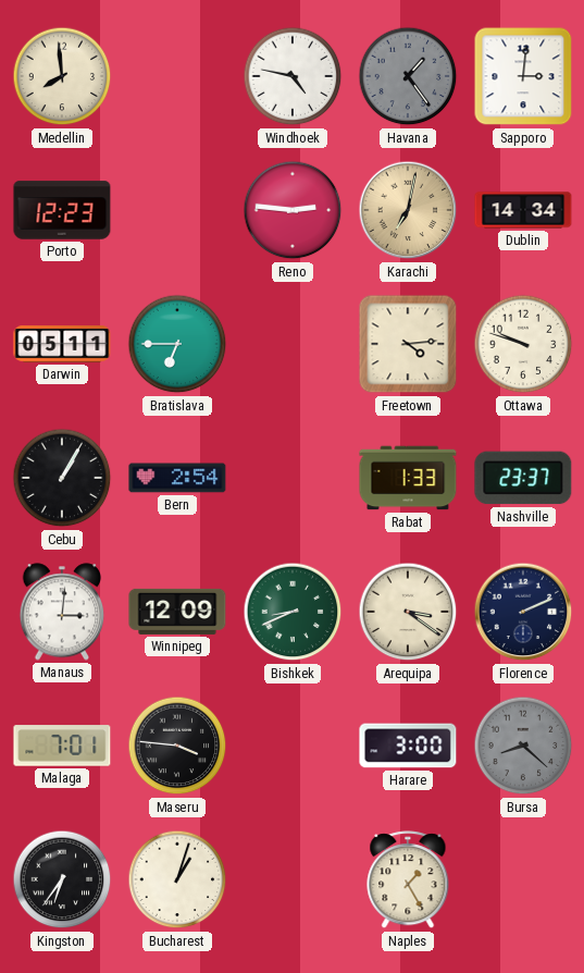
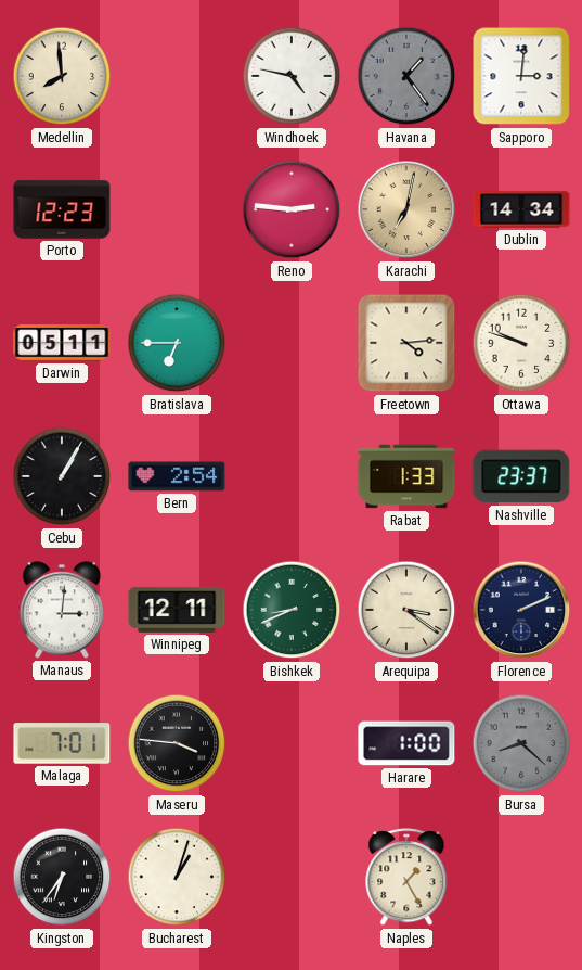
Winnipeg: 12:09 -> 12:11
Harare: 3:00 -> 1:00
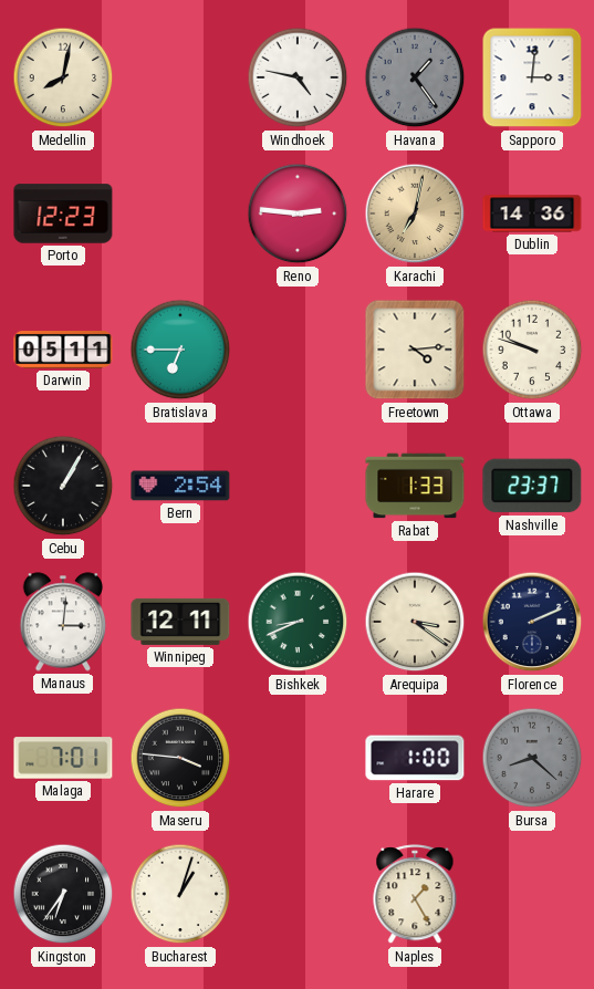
Medellin: 7:59 -> 8:02
Dublin: 14:34 -> 14:36
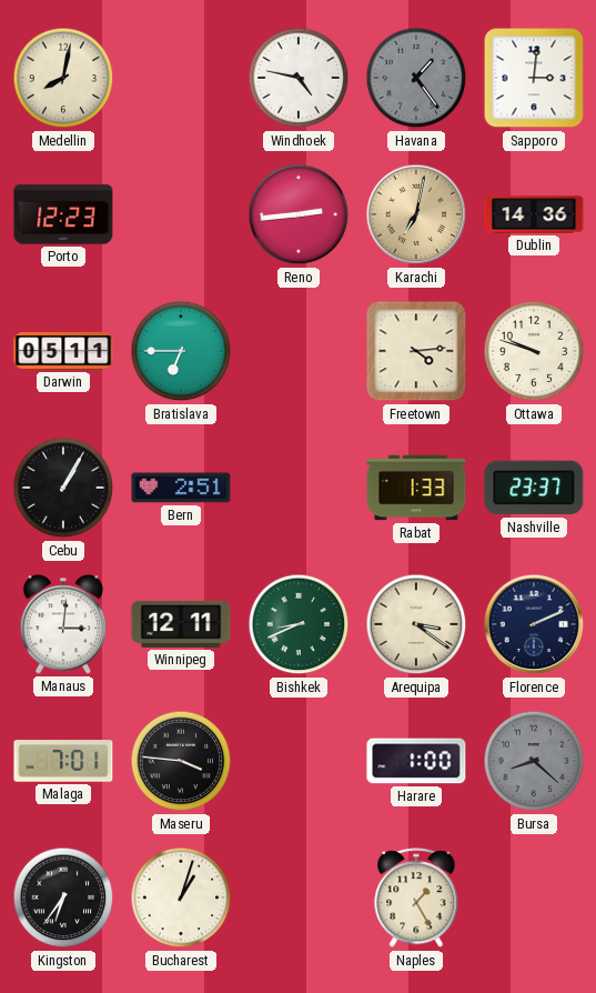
Reno: 2:46 -> 2:44
Bern: 2:54 -> 2:51
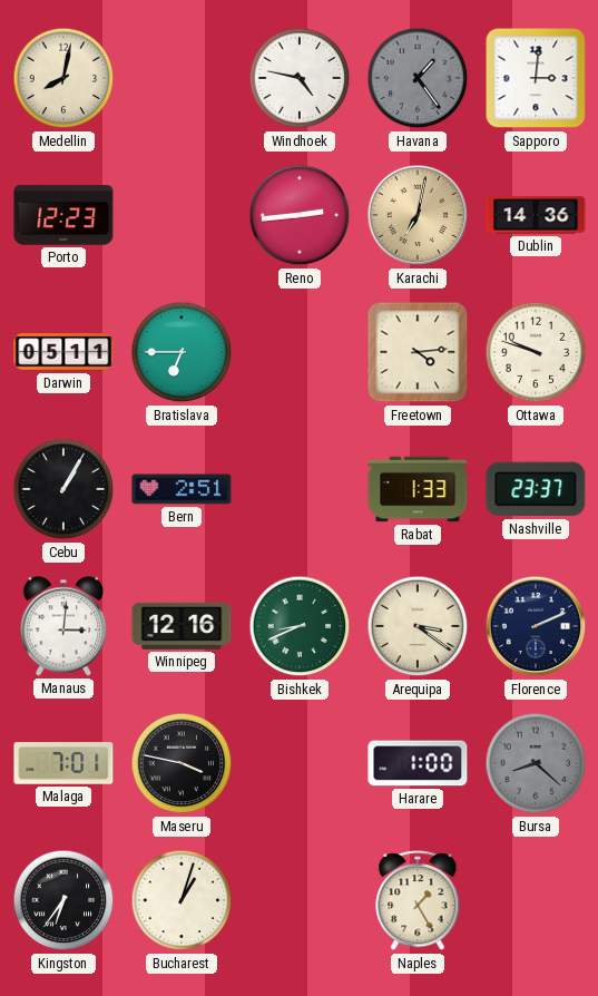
Winnipeg: 12:11 -> 12:16
Maseru: 3:46 -> 3:47
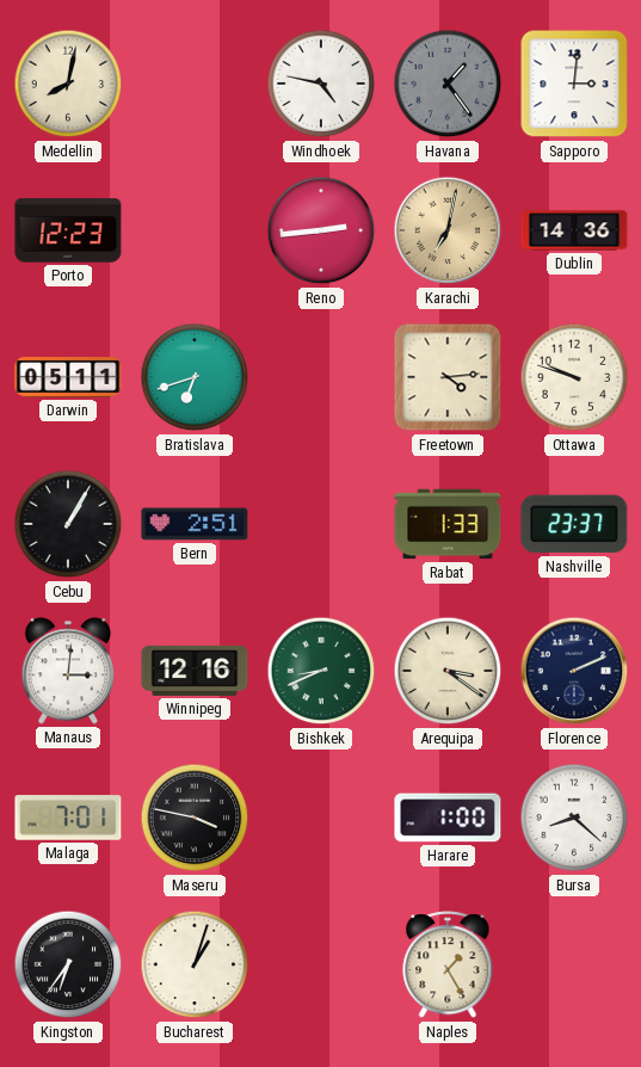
Bratislava: 6:45 -> 6:42
Bursa dial: grey -> white
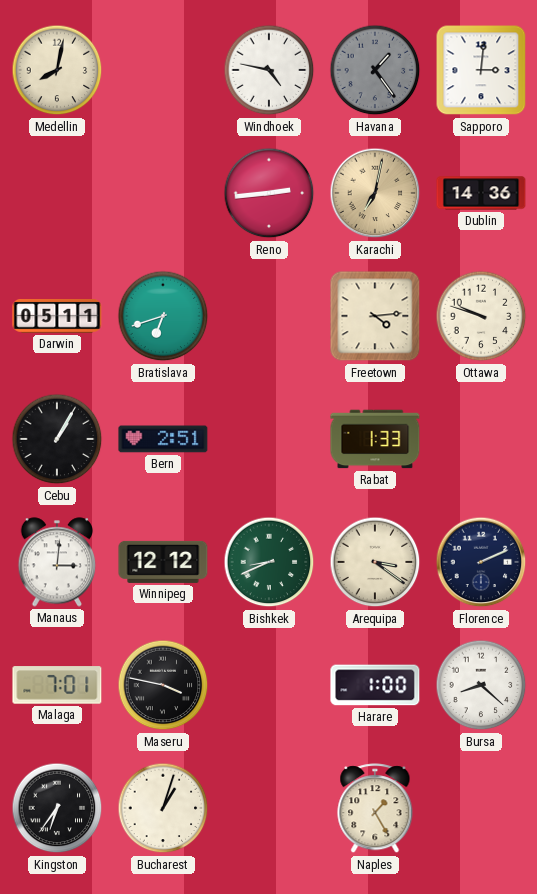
Porto: 12:23 -> none
Nashville: 23:37 -> none
Winnipeg: 12:16 -> 12:12
